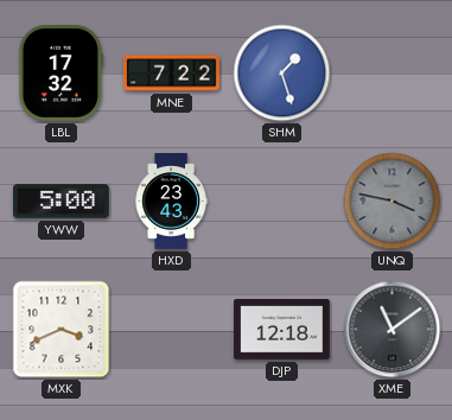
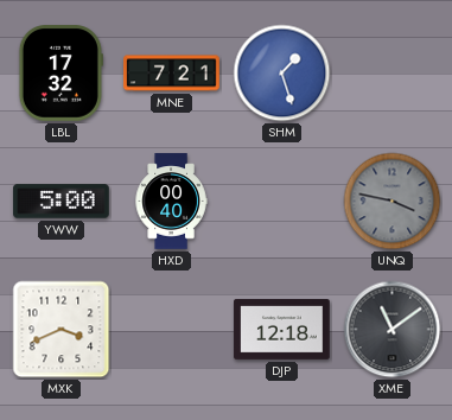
MNE: 7:22 -> 7:21
HXD: 23:43 -> 00:40
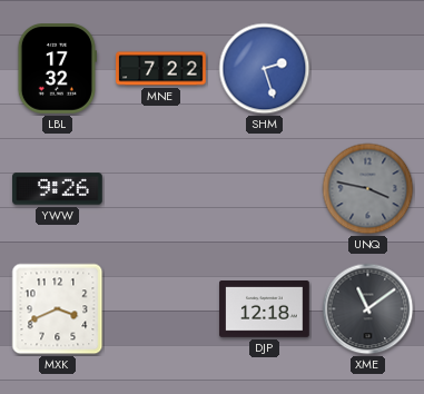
MNE: 7:21 -> 7:22
SHM: 1:27 -> 2:27
YWW: 5:00 -> 9:26
HXD: 00:40 -> none
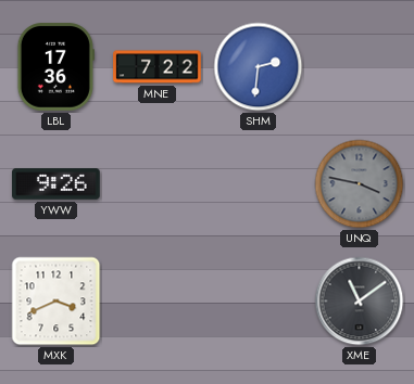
LBL: 17:32 -> 17:36
SHM: 2:27 -> 2:31
DJP: 12:18 -> none
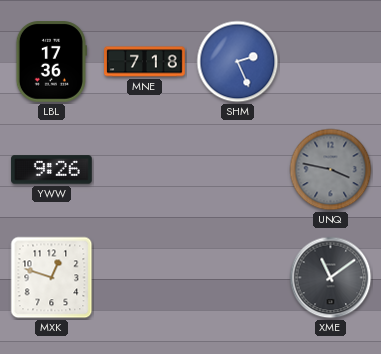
MNE: 7:22 -> 7:18
SHM: 2:31 -> 2:26
MXK: 3:41 -> 12:48
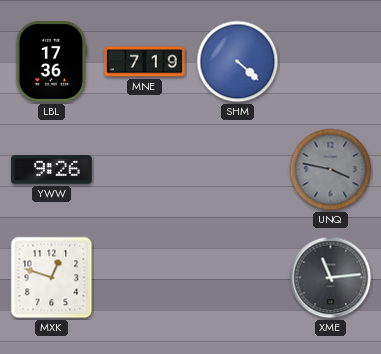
MNE: 7:18 -> 7:19
SHM: 2:26 -> 4:22
XME: 11:09 -> 11:14
